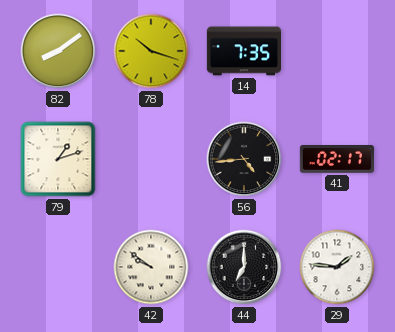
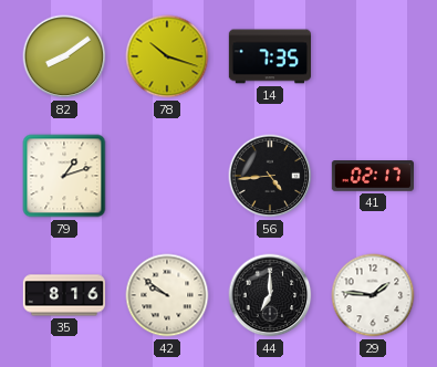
35: none -> 8:16
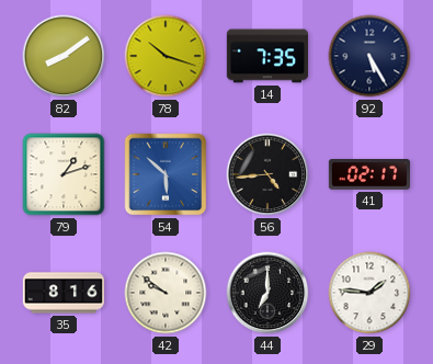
92: none -> 5:25
54: none -> 5:52
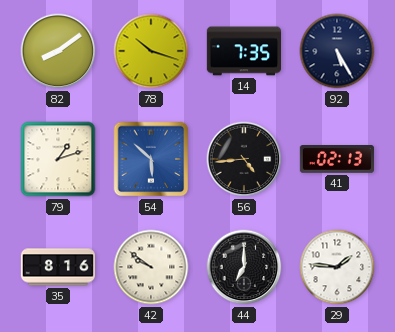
41: 02:17 -> 02:13
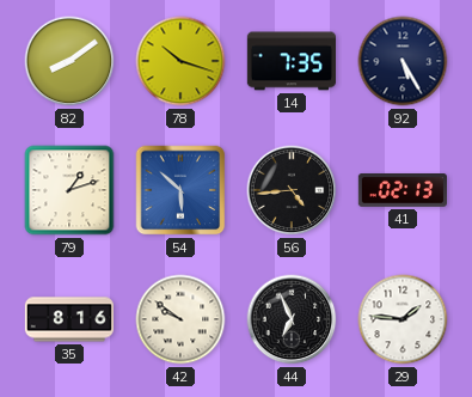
44: 7:00 -> 6:56
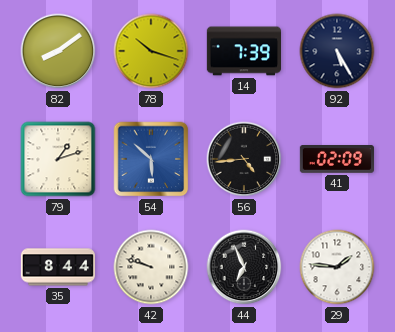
14: 7:35 -> 7:39
41: 02:13 -> 02:09
35: 8:16 -> 8:44
42: 9:51 -> 9:48
